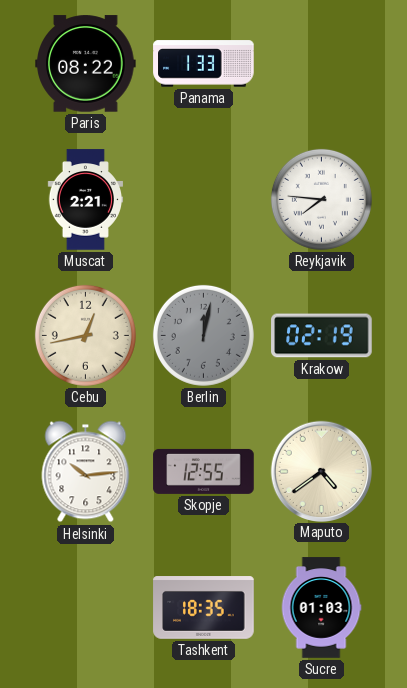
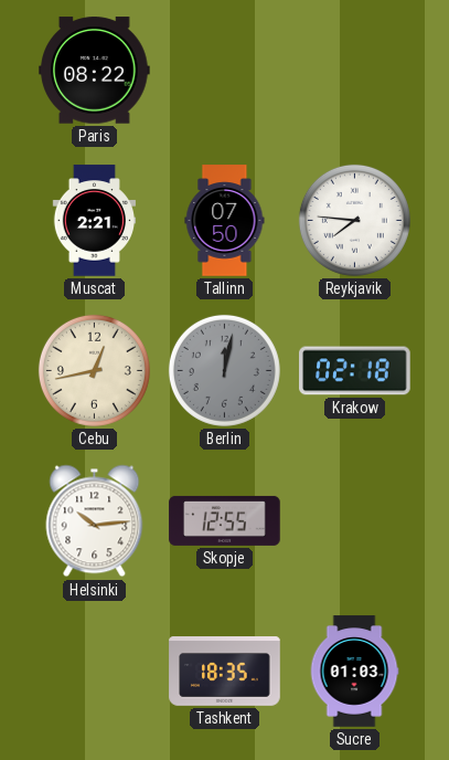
Panama: 1:33 -> none
Tallinn: none -> 07:50
Krakow: 02:19 -> 02:18
Maputo: 4:39 -> none
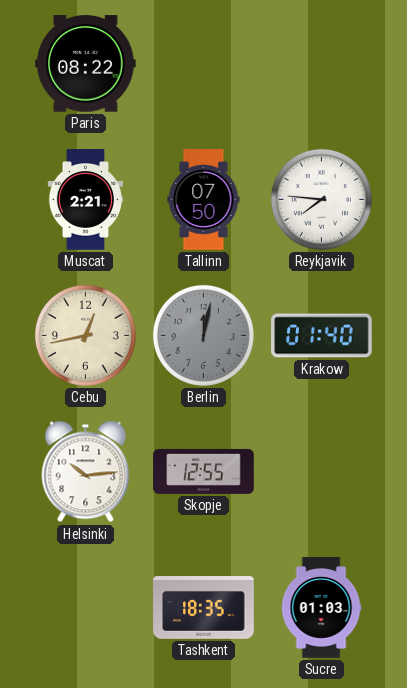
Krakow: 02:18 -> 01:40
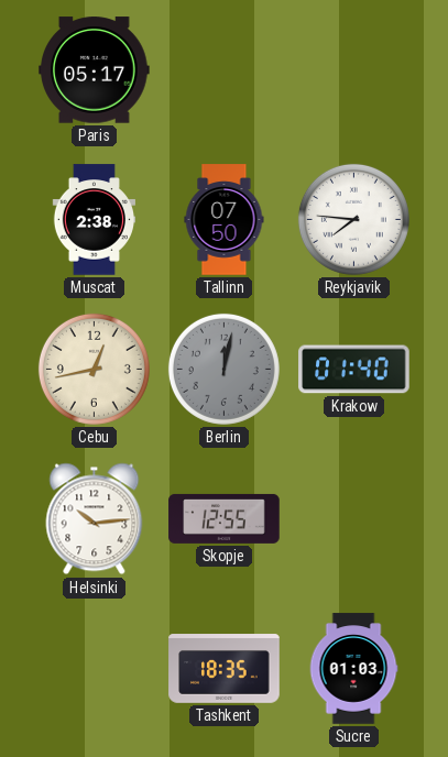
Paris: 08:22 -> 05:17
Muscat: 2:21 -> 2:38
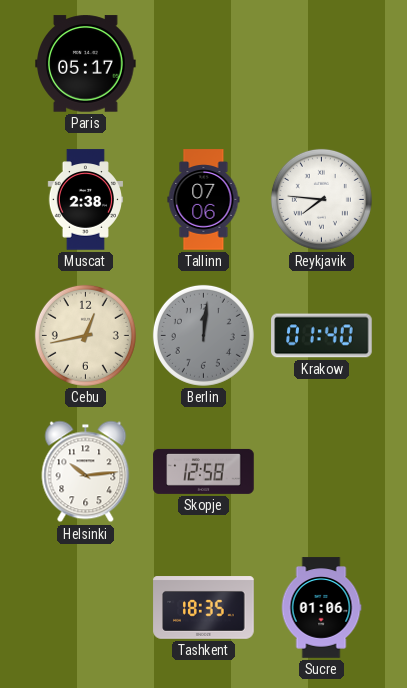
Tallinn: 07:50 -> 07:06
Berlin: 12:02 -> 12:01
Skopje: 12:55 -> 12:58
Sucre: 01:03 -> 01:06
